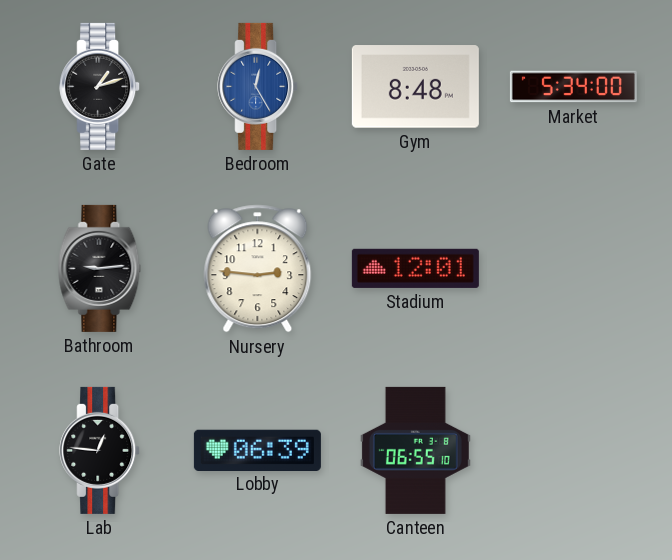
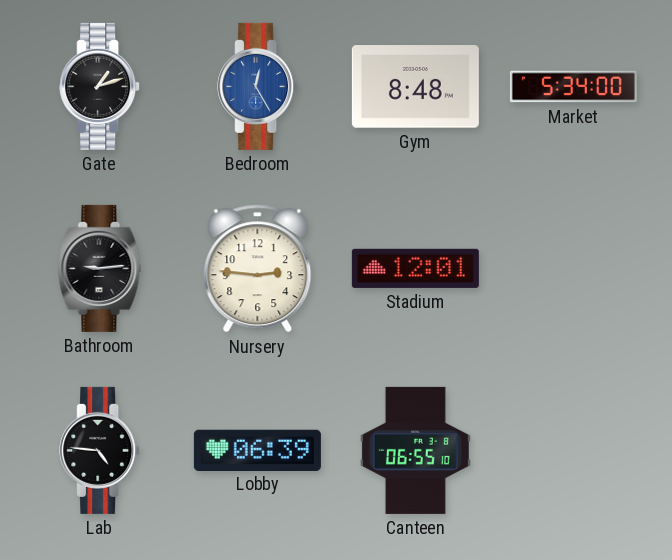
Lab: 12:46 -> 4:46
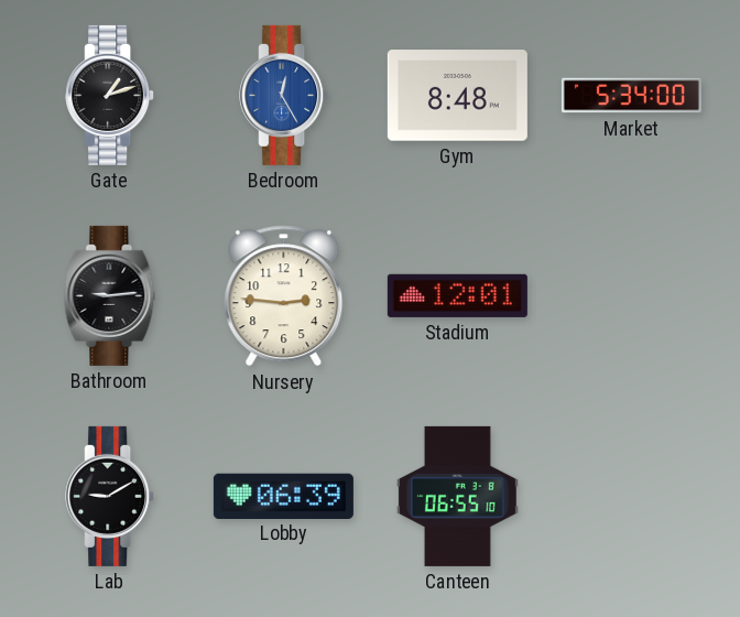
Lab: 4:46 -> 9:10
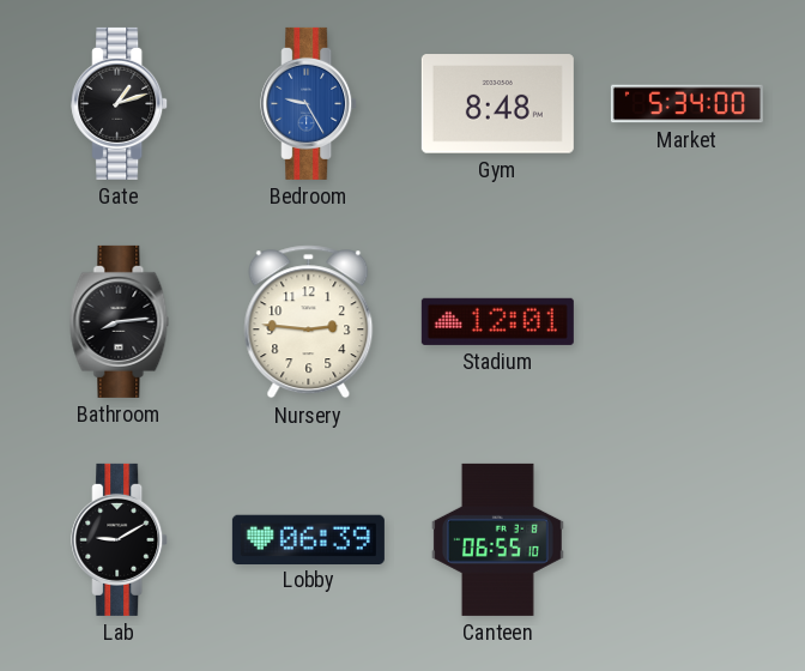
Bedroom: 12:25 -> 9:25
Bathroom: 9:14 -> 8:14
